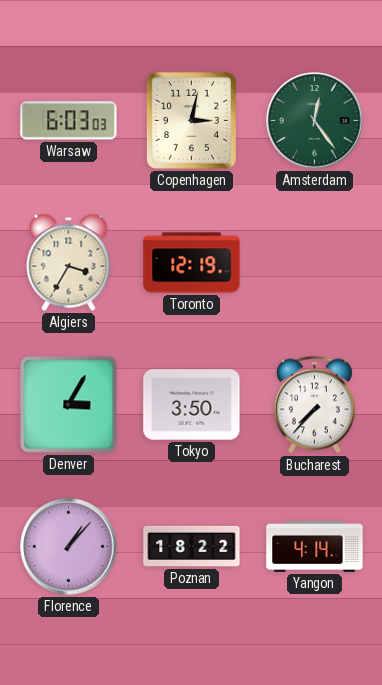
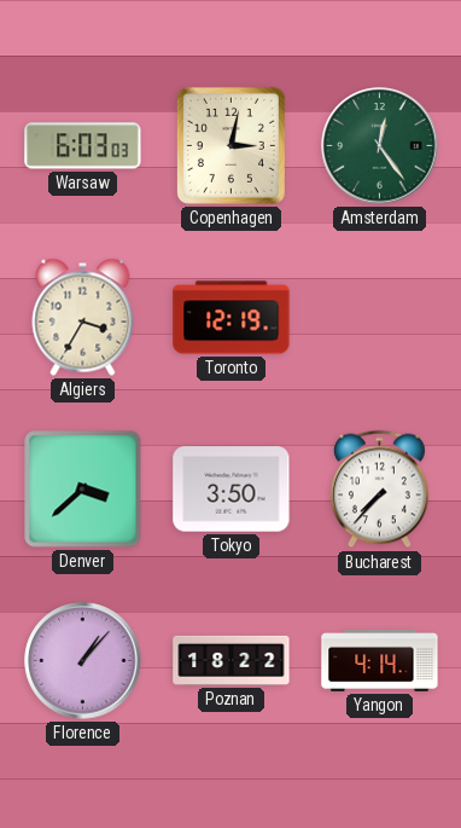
Denver: 3:05 -> 3:38
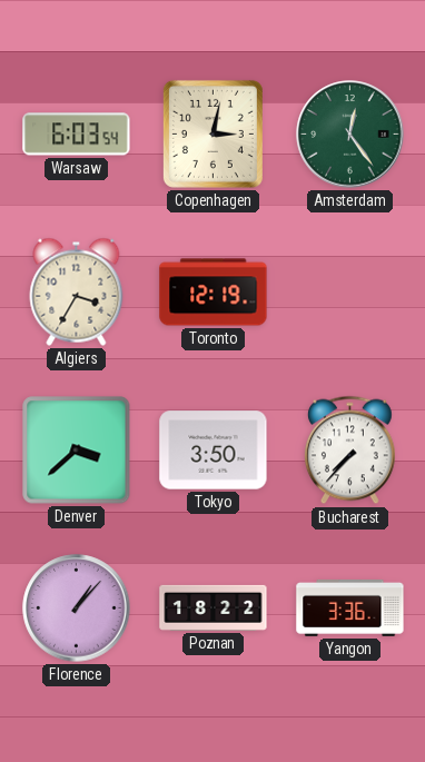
Warsaw: 6:03:03 -> 6:03:54
Yangon: 4:14 -> 3:36
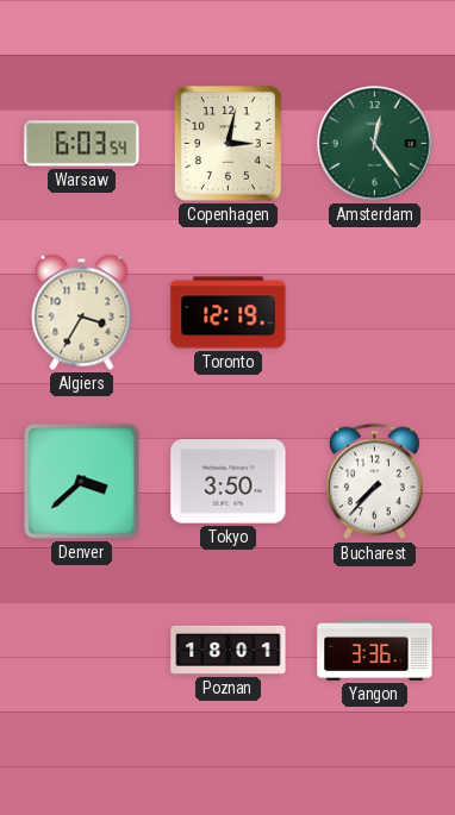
Florence: 1:07 -> none
Poznan: 18:22 -> 18:01
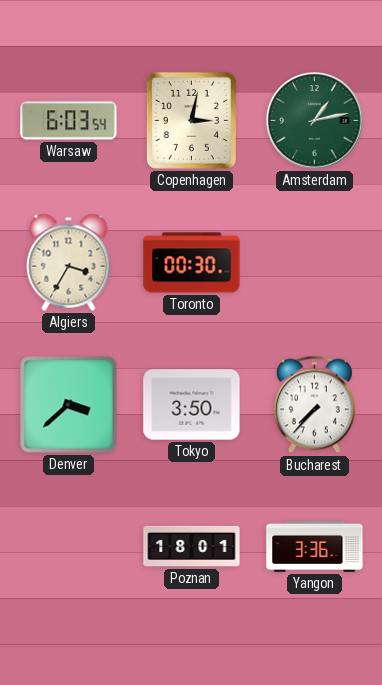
Amsterdam: 12:24 -> 1:13
Toronto: 12:19 -> 00:30
